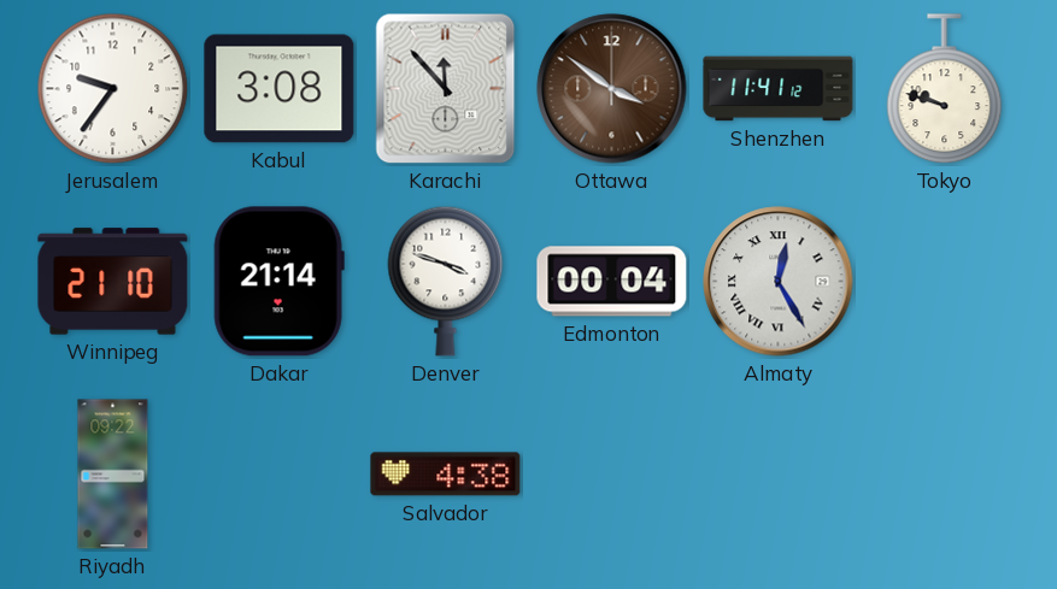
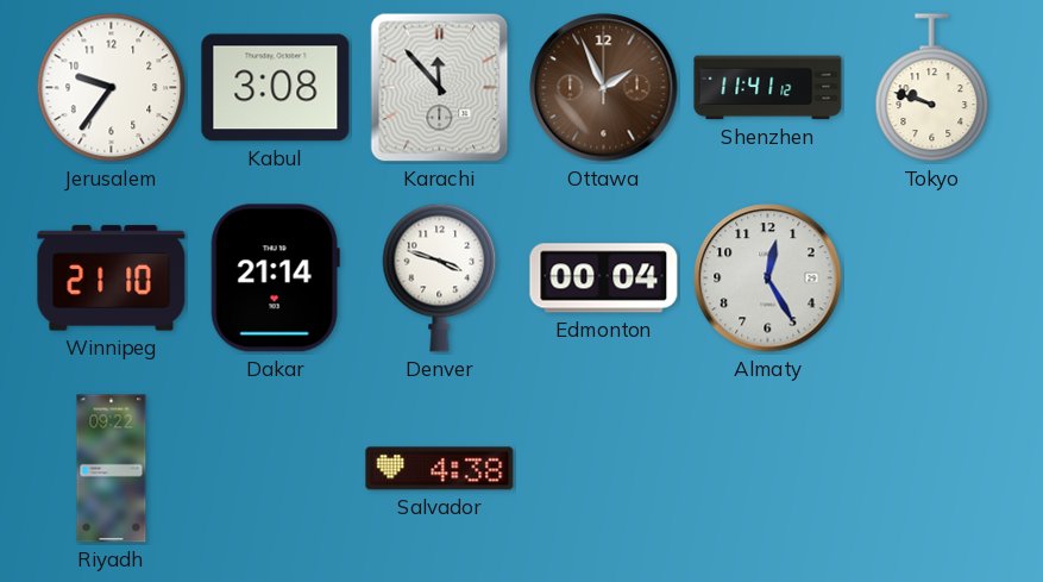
Ottawa: 3:51 -> 1:56
Almaty numerals: Roman -> Arabic
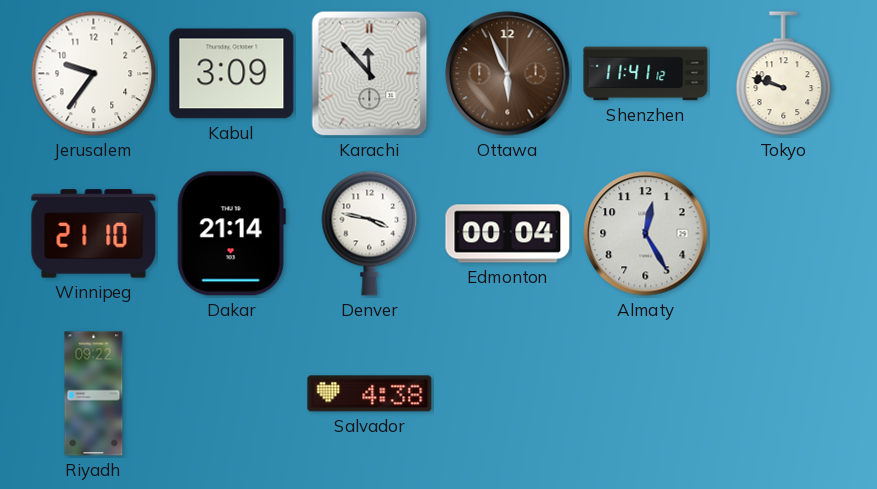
Kabul: 3:08 -> 3:09
Ottawa: 1:56 -> 5:56
Denver: 3:48 -> 3:47
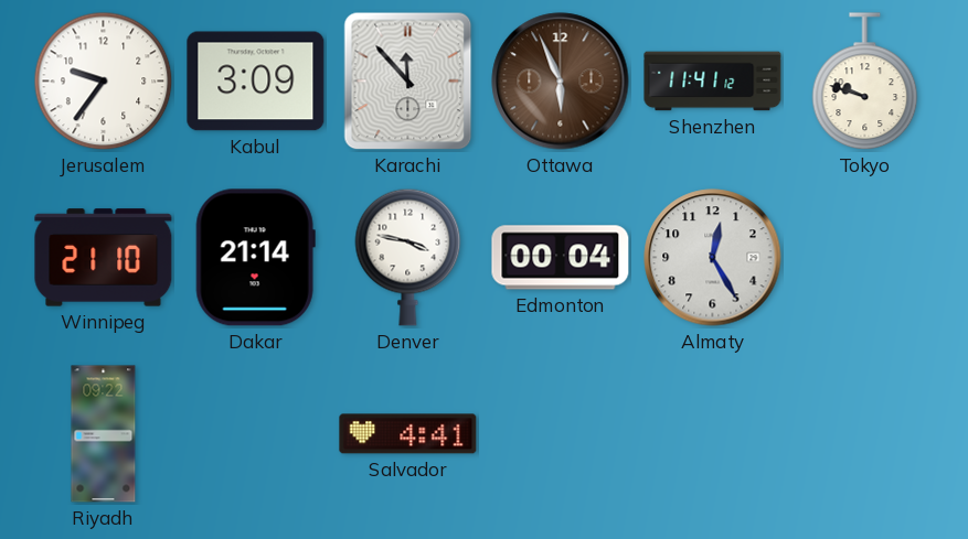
Salvador: 4:38 -> 4:41
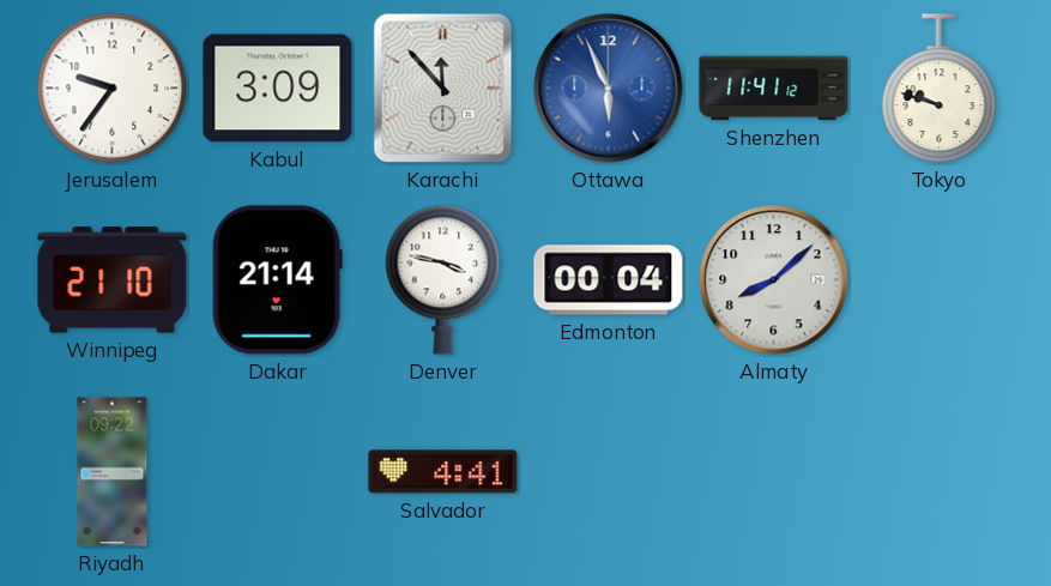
Ottawa dial: brown -> blue
Almaty: 12:25 -> 8:08
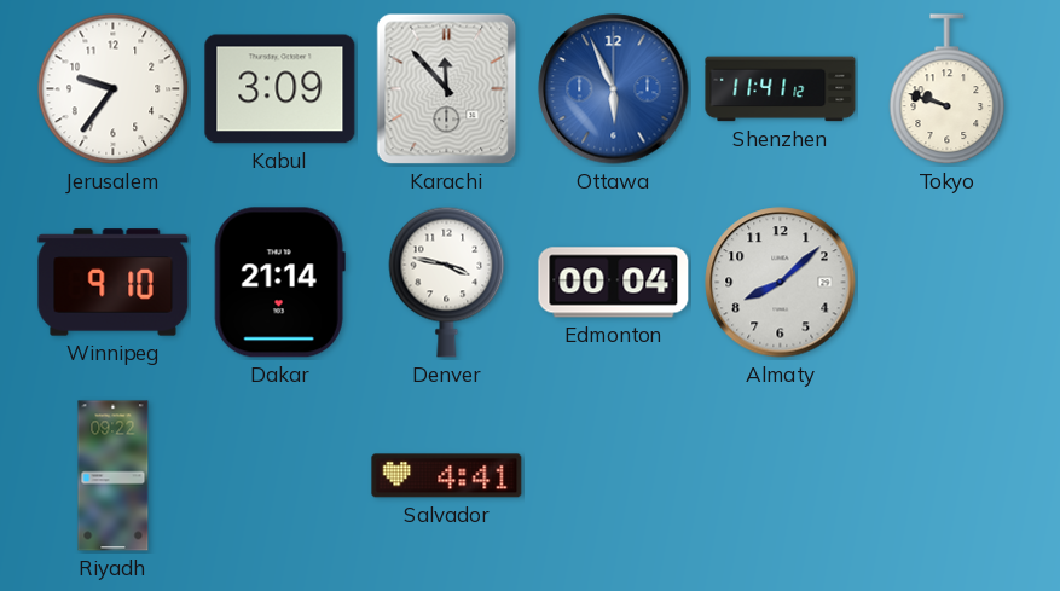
Winnipeg: 21:10 -> 9:10
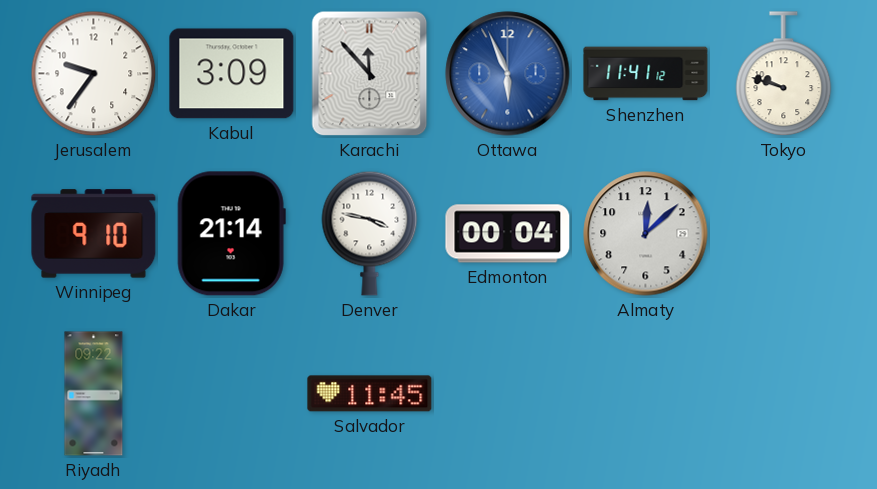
Almaty: 8:08 -> 12:08
Salvador: 4:41 -> 11:45
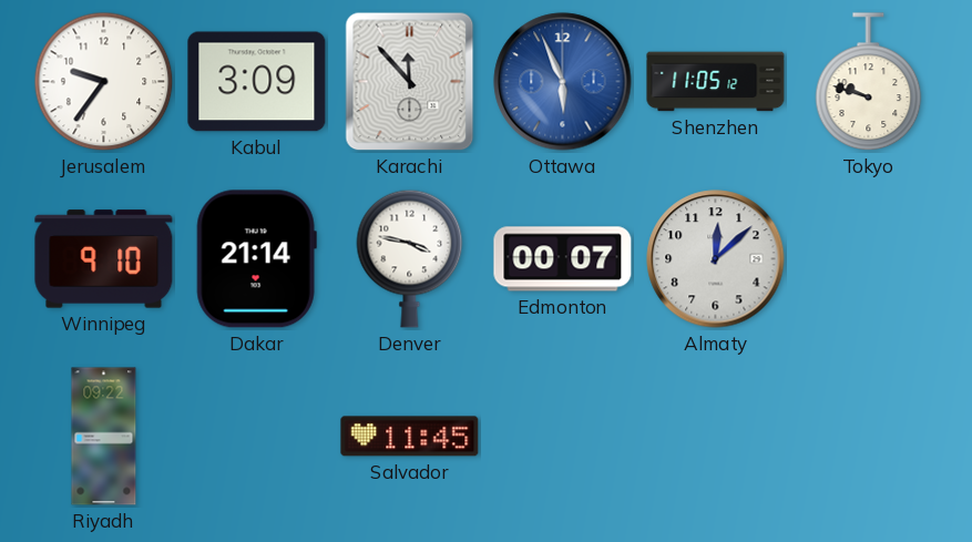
Shenzhen: 11:41 -> 11:05
Edmonton: 00:04 -> 00:07
